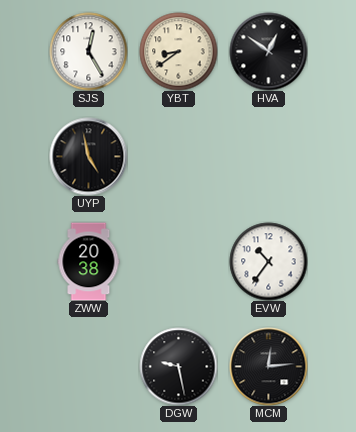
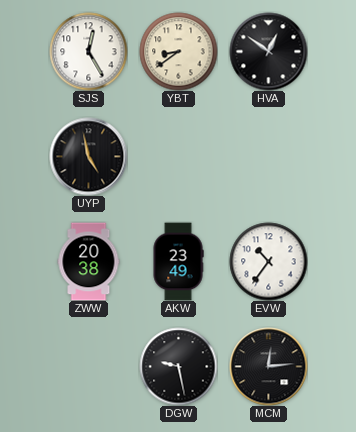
AKW: none -> 23:49
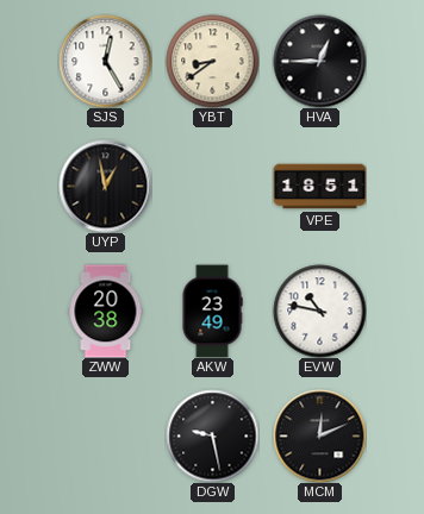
HVA: 12:51 -> 12:45
UYP: 4:58 -> 12:58
VPE: none -> 18:51
EVW: 10:36 -> 10:47
MCM: 12:14 -> 12:11
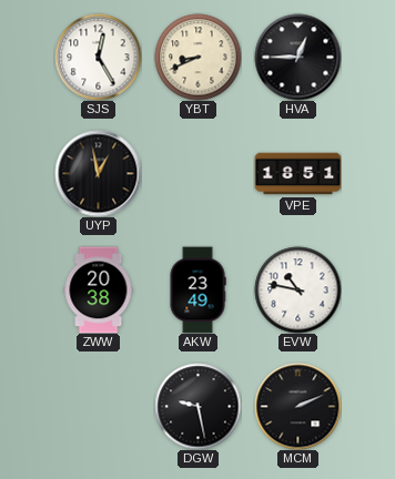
YBT: 8:39 -> 8:41
MCM: 12:11 -> 2:11
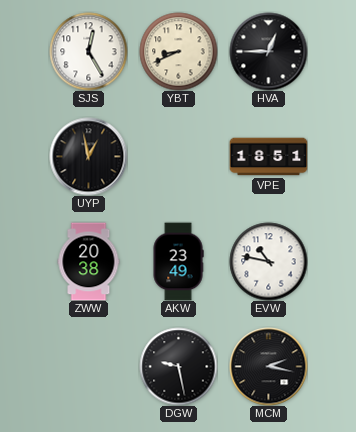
MCM: 2:11 -> 2:17
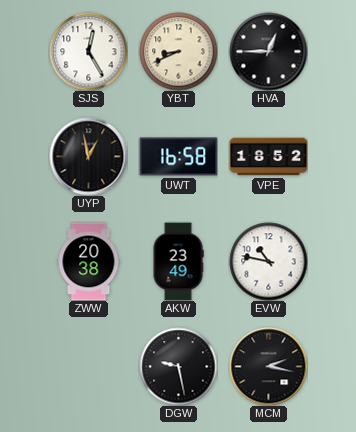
UWT: none -> 16:58
VPE: 18:51 -> 18:52
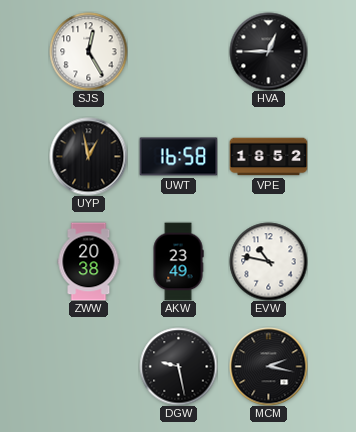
YBT: 8:41 -> none
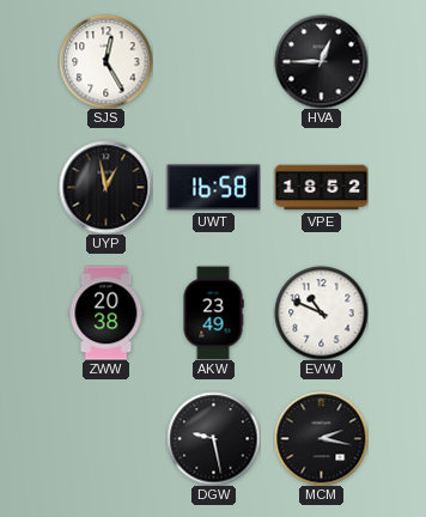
EVW: 10:47 -> 10:49
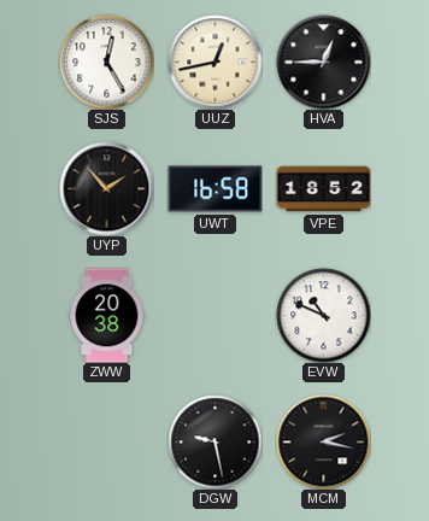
UUZ: none -> 12:43
UYP: 12:58 -> 1:53
AKW: 23:49 -> none
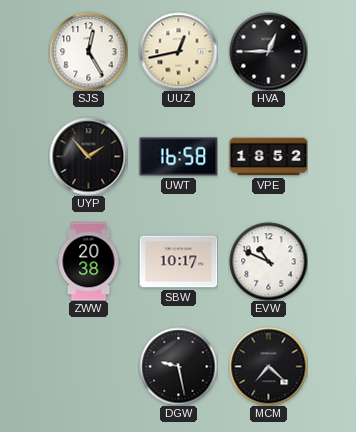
SBW: none -> 10:17
MCM: 2:17 -> 7:22
